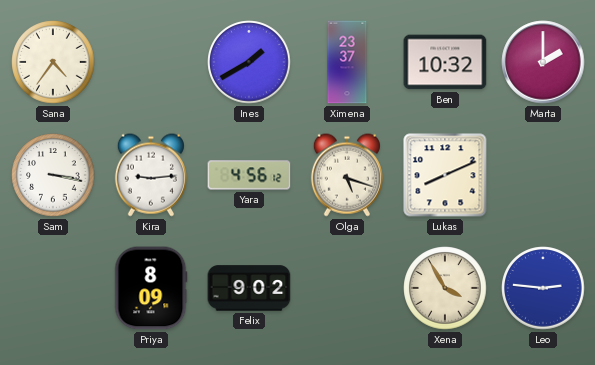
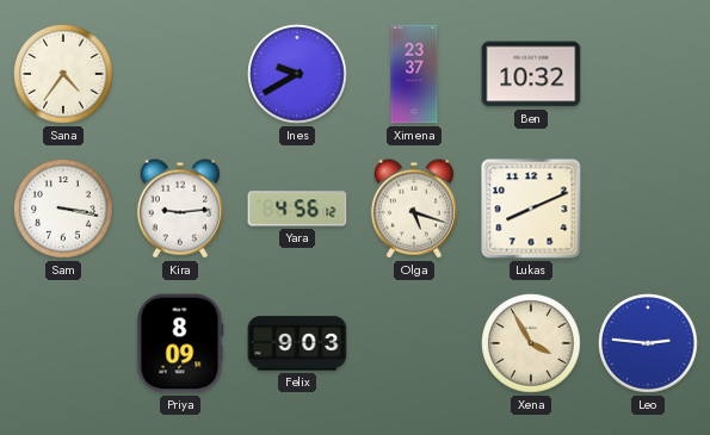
Ines: 1:40 -> 9:40
Marta: 2:00 -> none
Felix: 9:02 -> 9:03
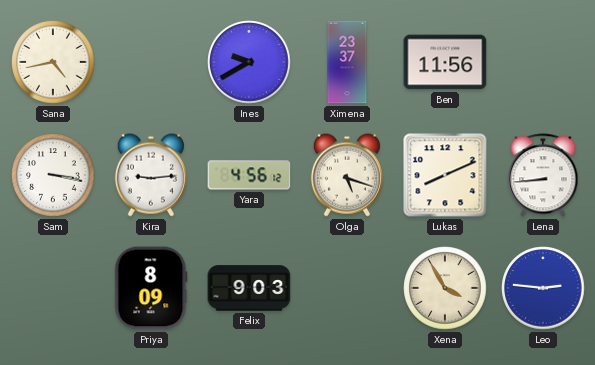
Sana: 4:36 -> 4:43
Ben: 10:32 -> 11:56
Lena: none -> 8:44
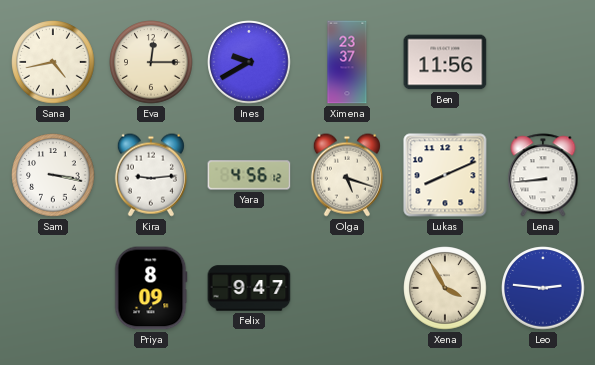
Eva: none -> 12:15
Felix: 9:03 -> 9:47
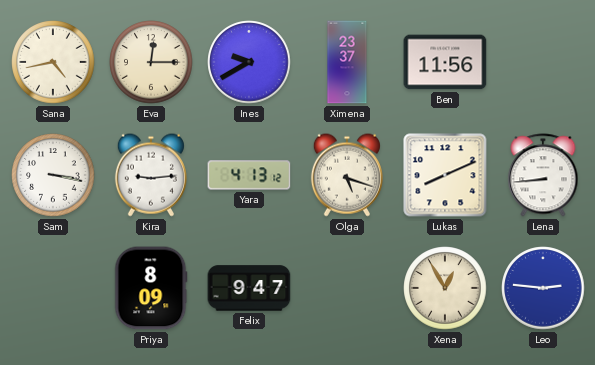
Yara: 4:56 -> 4:13
Xena: 3:55 -> 12:55
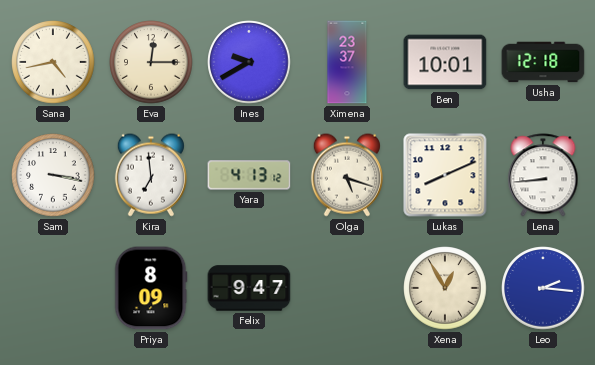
Ben: 11:56 -> 10:01
Usha: none -> 12:18
Kira: 9:14 -> 6:59
Leo: 2:46 -> 2:16
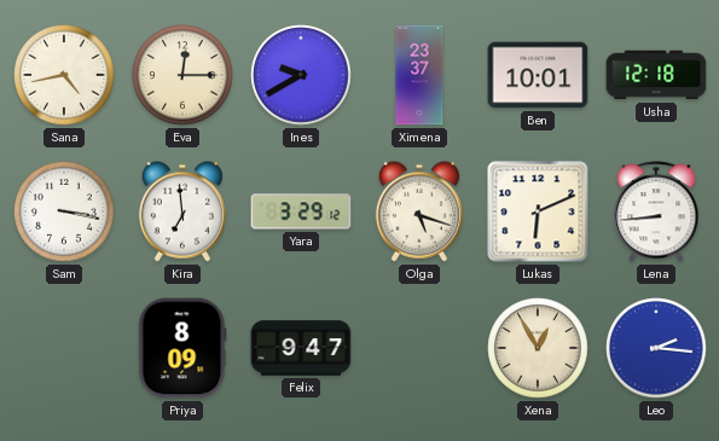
Yara: 4:13 -> 3:29
Lukas: 8:11 -> 6:11
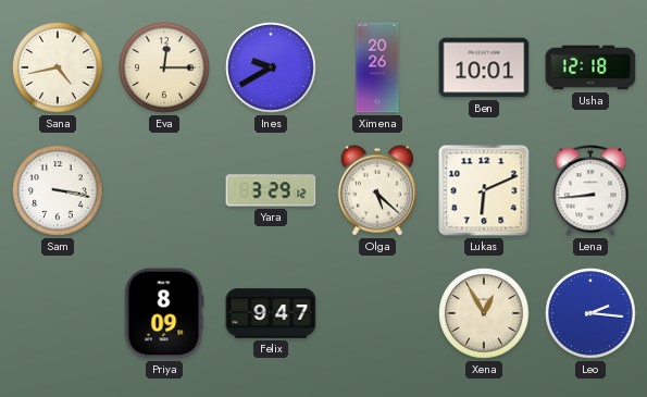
Ximena: 23:37 -> 20:26
Kira: 6:59 -> none
Olga: 5:18 -> 5:22
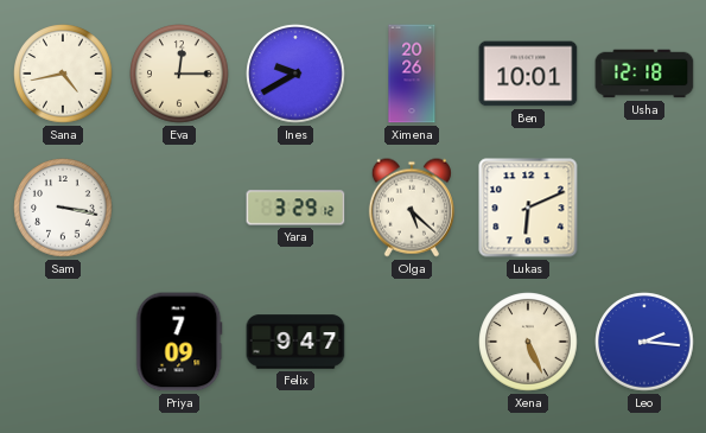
Lena: 8:44 -> none
Priya: 8:09 -> 7:09
Xena: 12:55 -> 5:26
